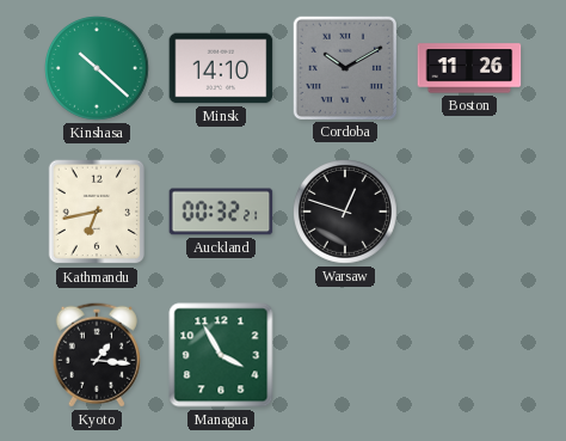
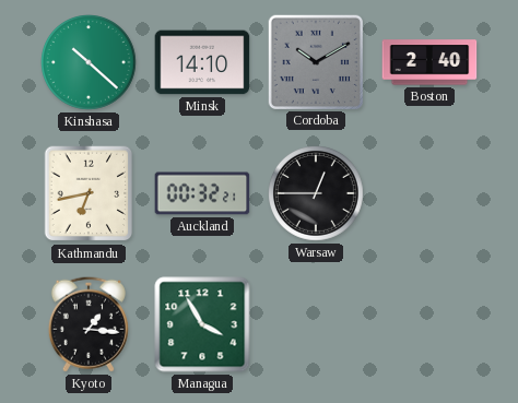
Boston: 11:26 -> 2:40
Warsaw: 12:48 -> 12:45
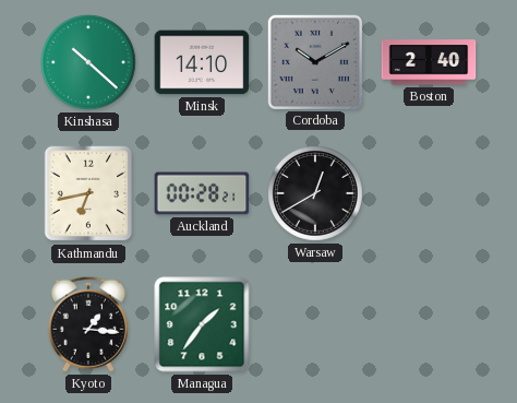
Auckland: 00:32 -> 00:28
Warsaw: 12:45 -> 12:40
Managua: 3:55 -> 1:36
